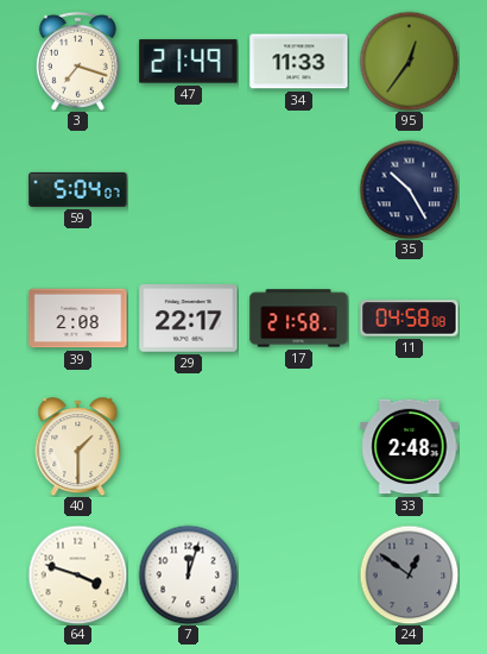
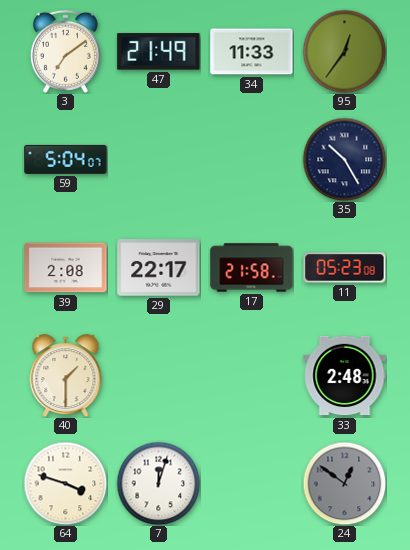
3: 7:18 -> 7:09
11: 04:58 -> 05:23
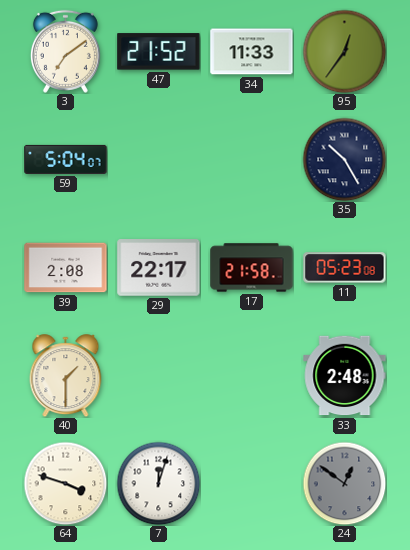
47: 21:49 -> 21:52
